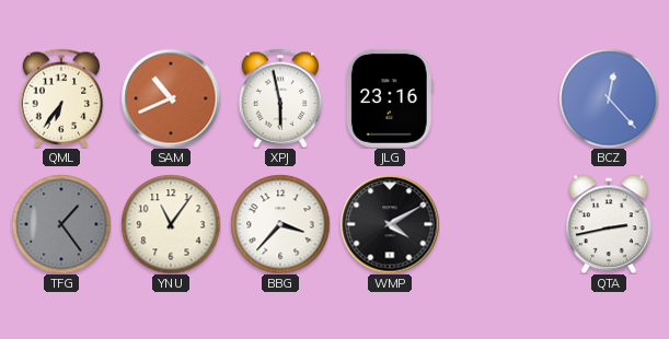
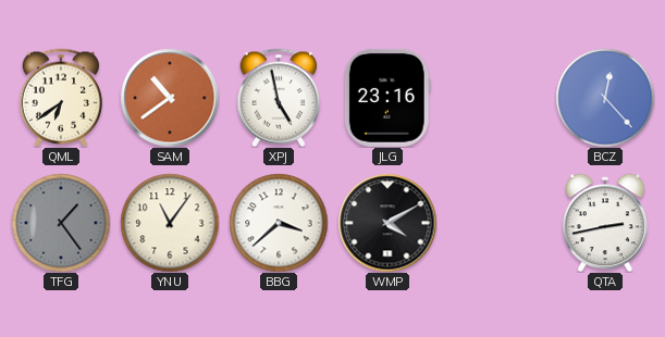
QML: 6:36 -> 6:39
SAM: 10:41 -> 10:39
XPJ: 5:58 -> 4:58
BBG: 3:37 -> 3:38
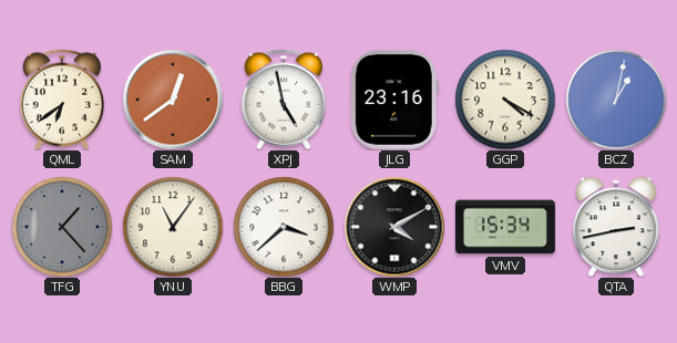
SAM: 10:39 -> 12:39
GGP: none -> 4:20
BCZ: 12:23 -> 1:02
TFG: 1:24 -> 1:23
VMV: none -> 15:34
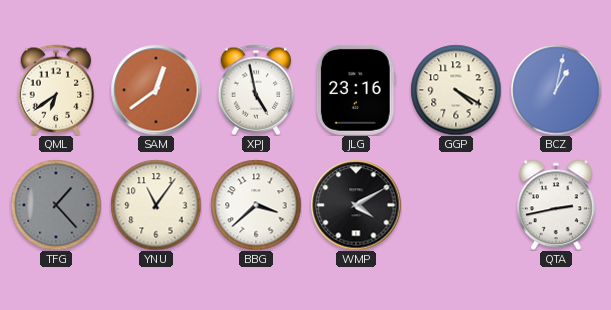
VMV: 15:34 -> none
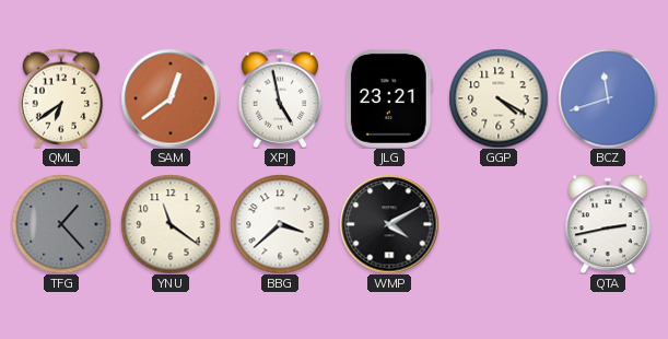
JLG: 23:16 -> 23:21
BCZ: 1:02 -> 11:42
YNU: 11:06 -> 11:21
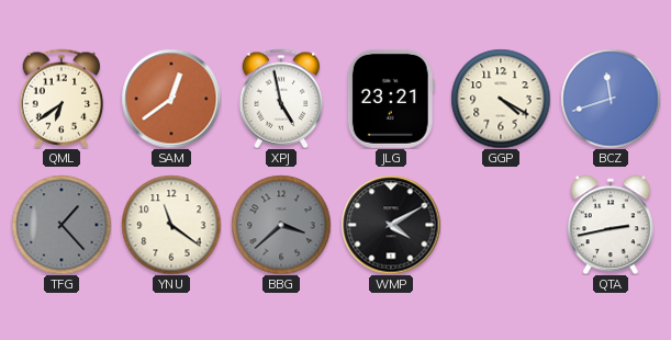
BBG dial: white -> grey
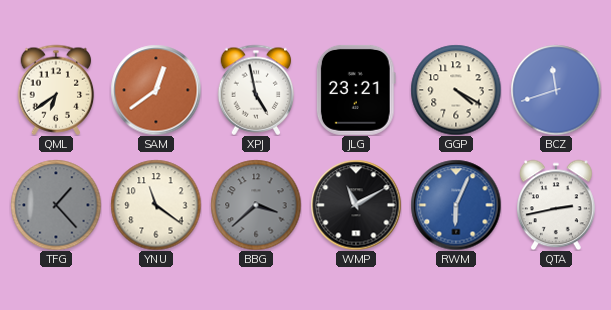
WMP: 4:10 -> 11:10
RWM: none -> 6:04
